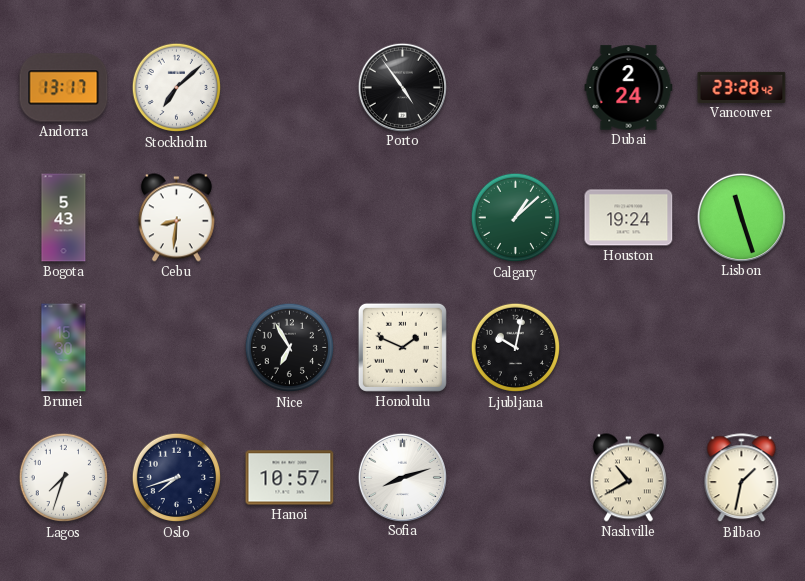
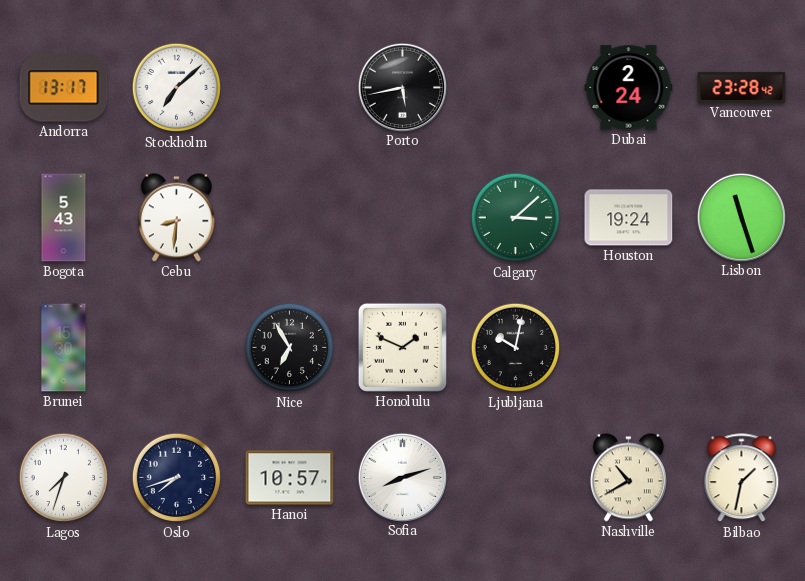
Porto: 4:54 -> 5:43
Calgary: 1:08 -> 3:08
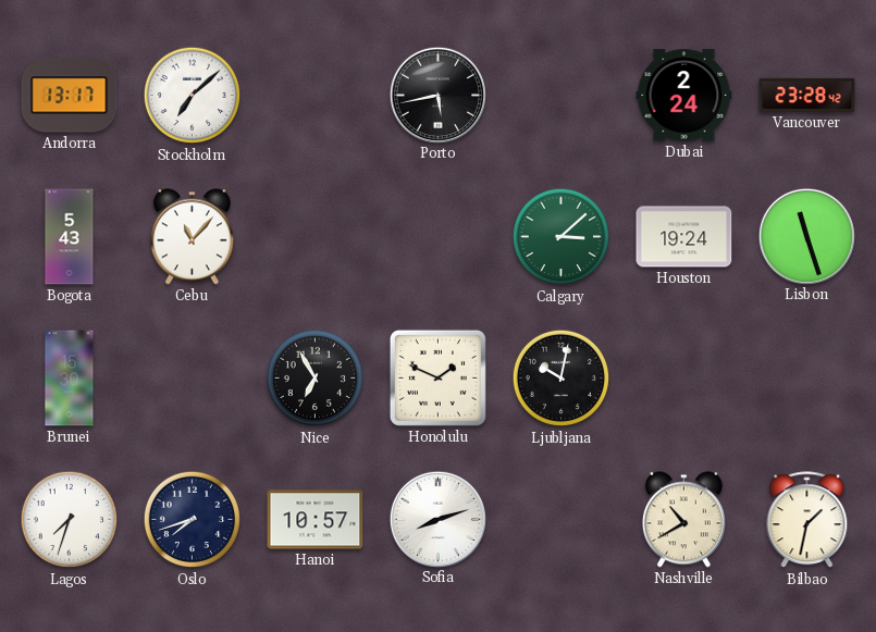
Cebu: 8:31 -> 11:07
